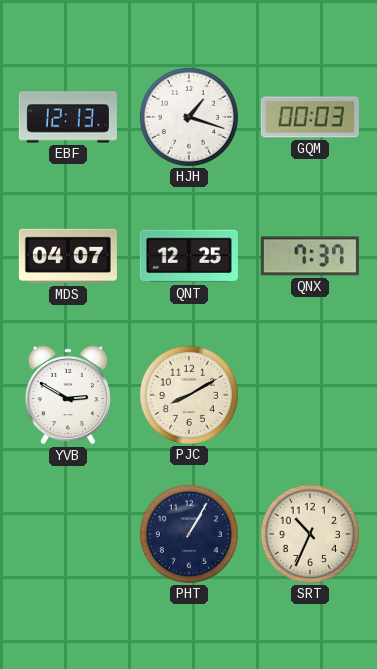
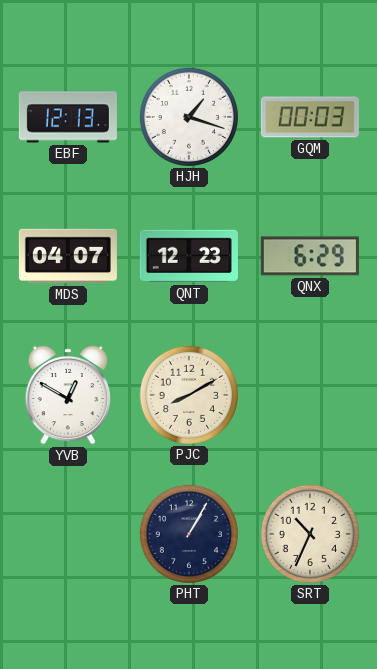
QNT: 12:25 -> 12:23
QNX: 7:37 -> 6:29
YVB: 2:50 -> 12:50
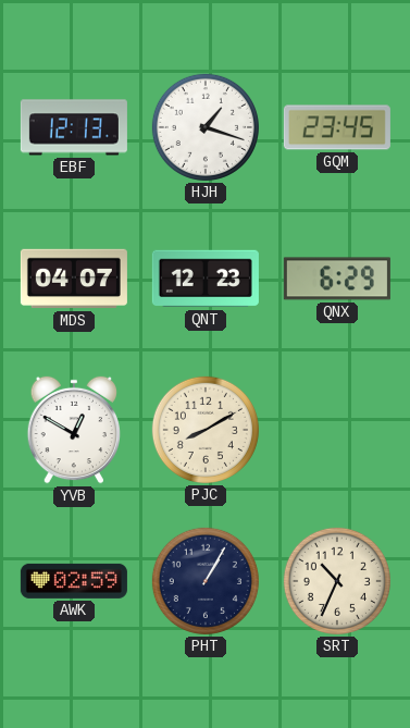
GQM: 00:03 -> 23:45
AWK: none -> 02:59
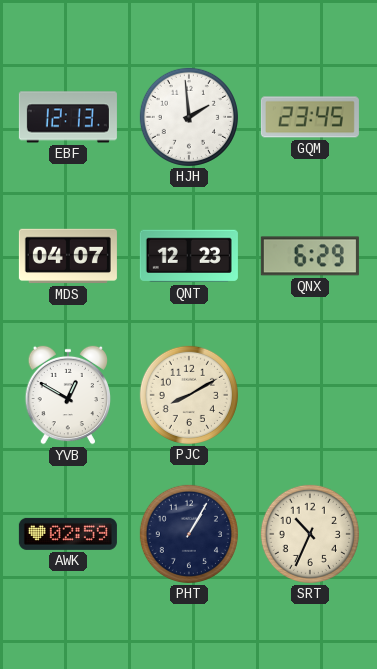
HJH: 1:18 -> 1:59
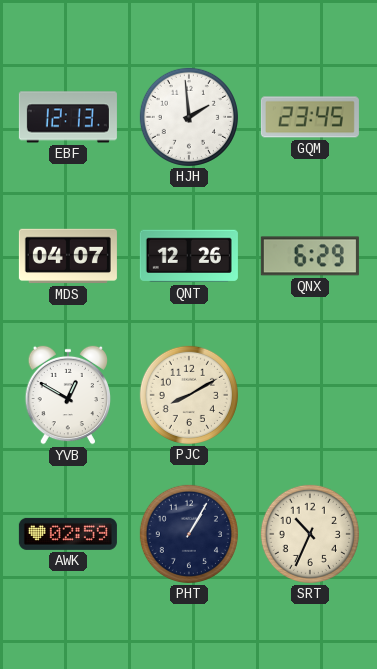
QNT: 12:23 -> 12:26
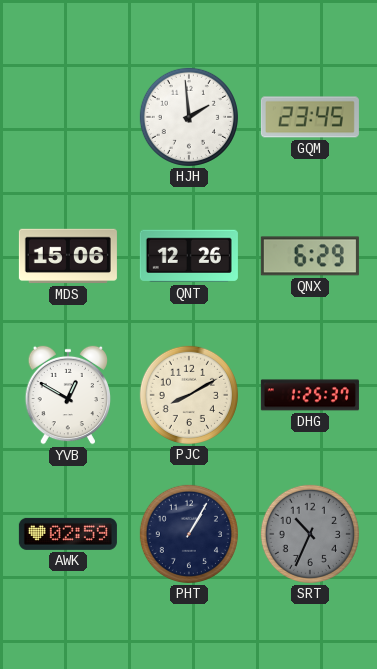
EBF: 12:13 -> none
MDS: 04:07 -> 15:06
DHG: none -> 1:25
SRT dial: cream -> grey
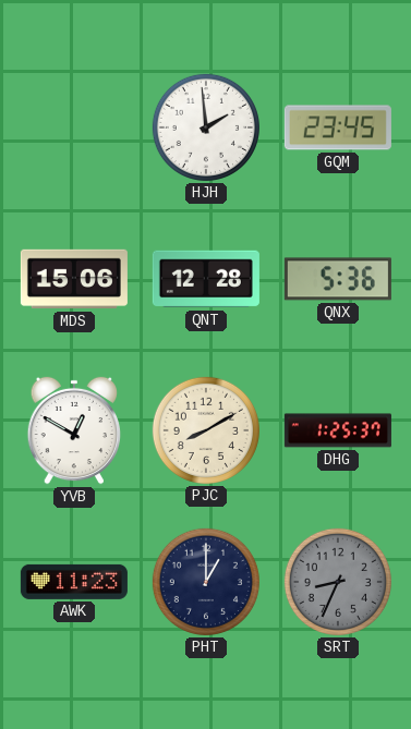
QNT: 12:26 -> 12:28
QNX: 6:29 -> 5:36
AWK: 02:59 -> 11:23
PHT: 1:05 -> 1:00
SRT: 10:34 -> 8:34
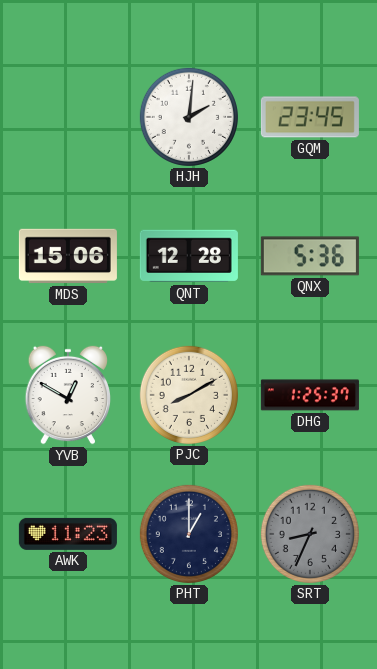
HJH: 1:59 -> 2:01
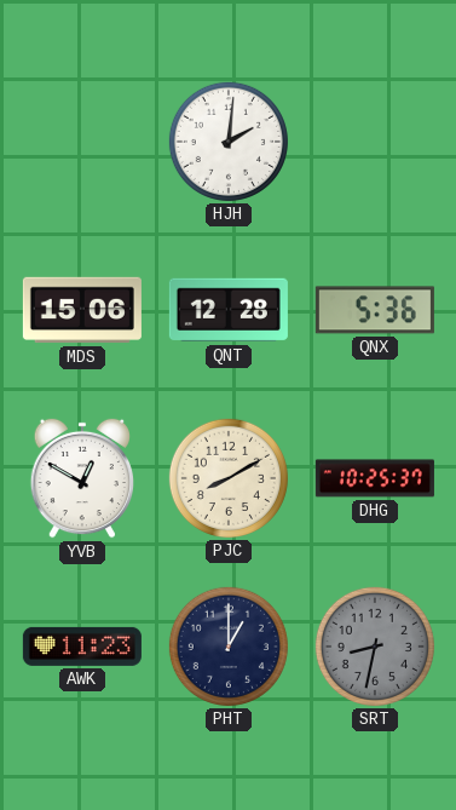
GQM: 23:45 -> none
DHG: 1:25 -> 10:25
SRT: 8:34 -> 8:32
